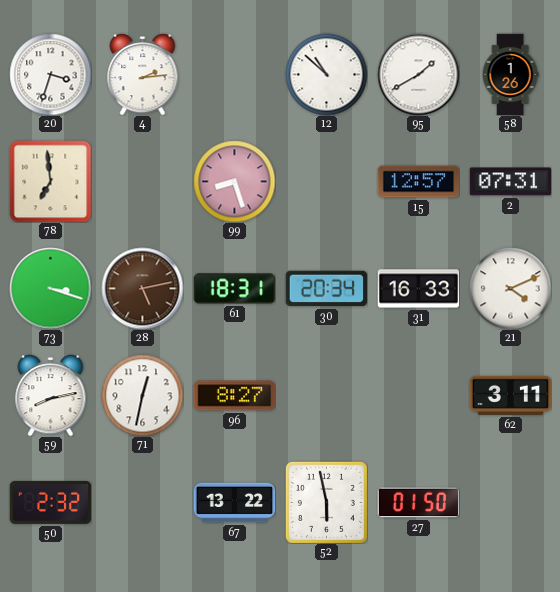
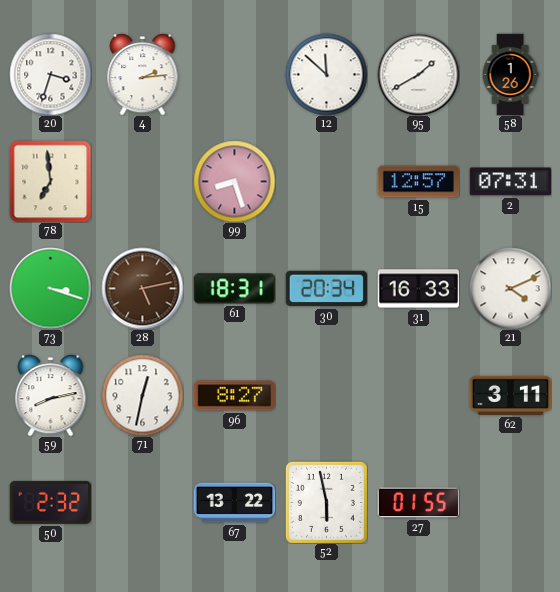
12: 10:52 -> 11:52
27: 01:50 -> 01:55
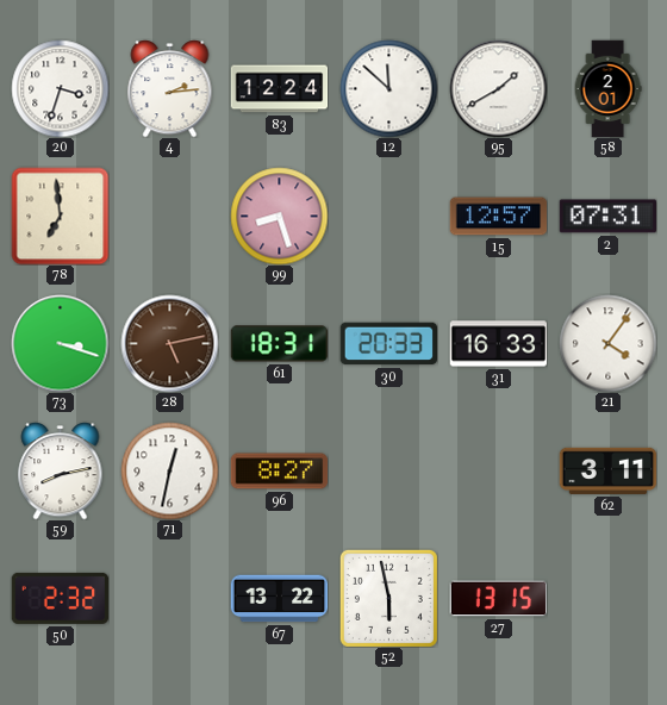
83: none -> 12:24
58: 1:26 -> 2:01
30: 20:34 -> 20:33
21: 4:11 -> 4:06
27: 01:55 -> 13:15
